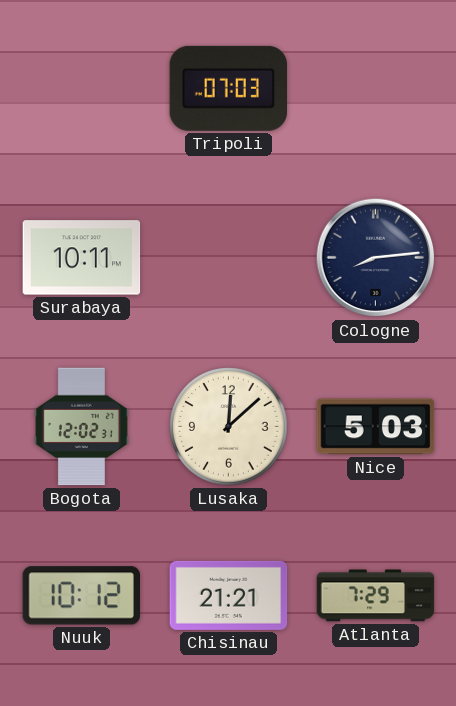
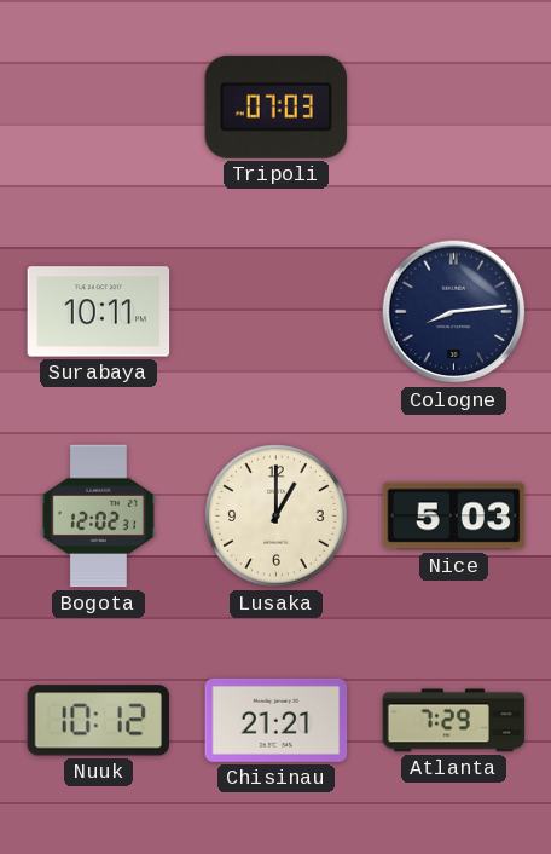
Lusaka: 12:08 -> 1:00
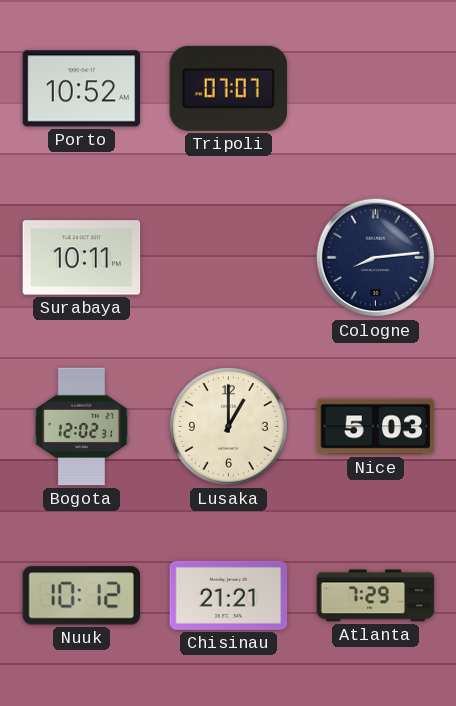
Porto: none -> 10:52
Tripoli: 07:03 -> 07:07
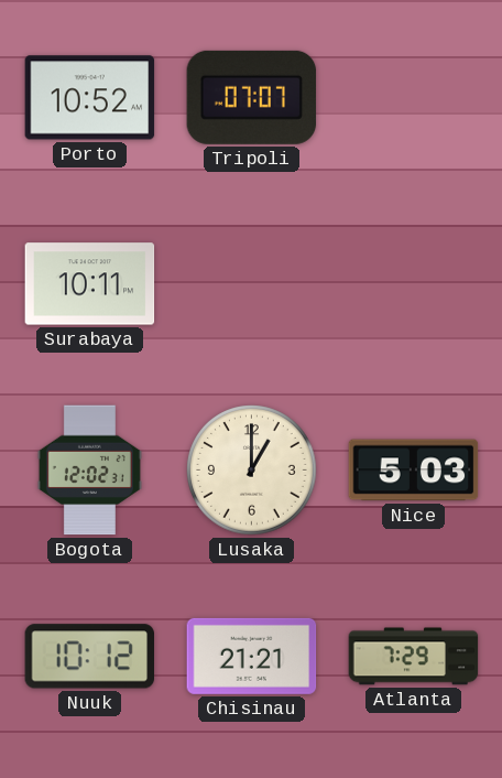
Cologne: 8:14 -> none
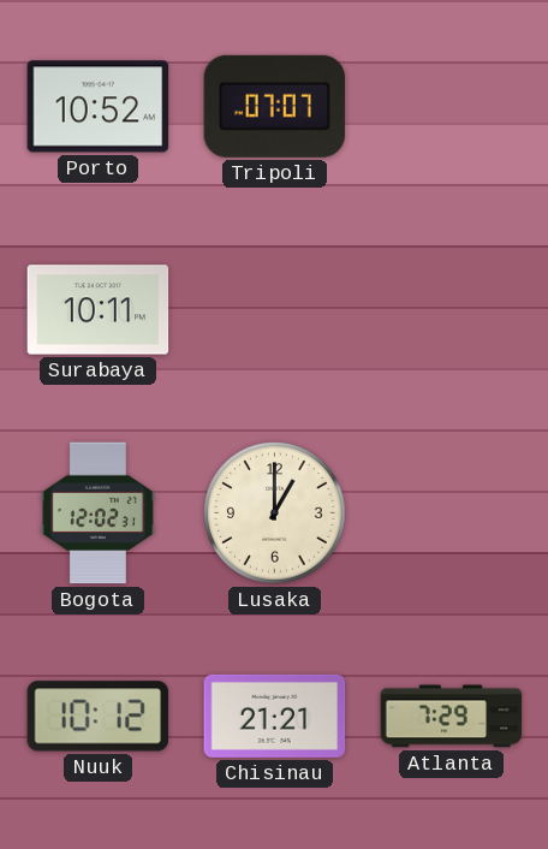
Nice: 5:03 -> none
